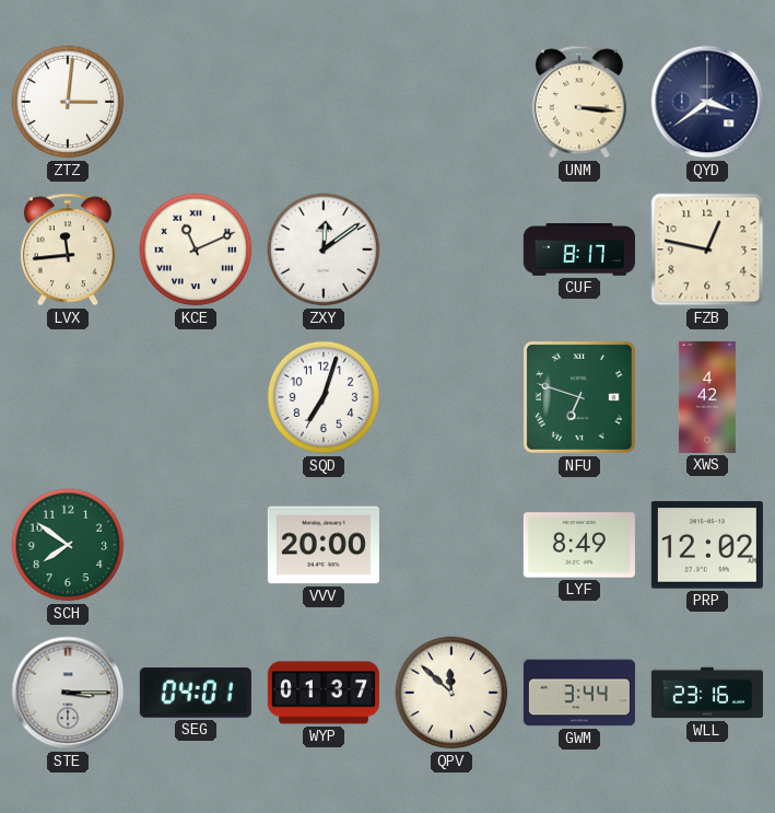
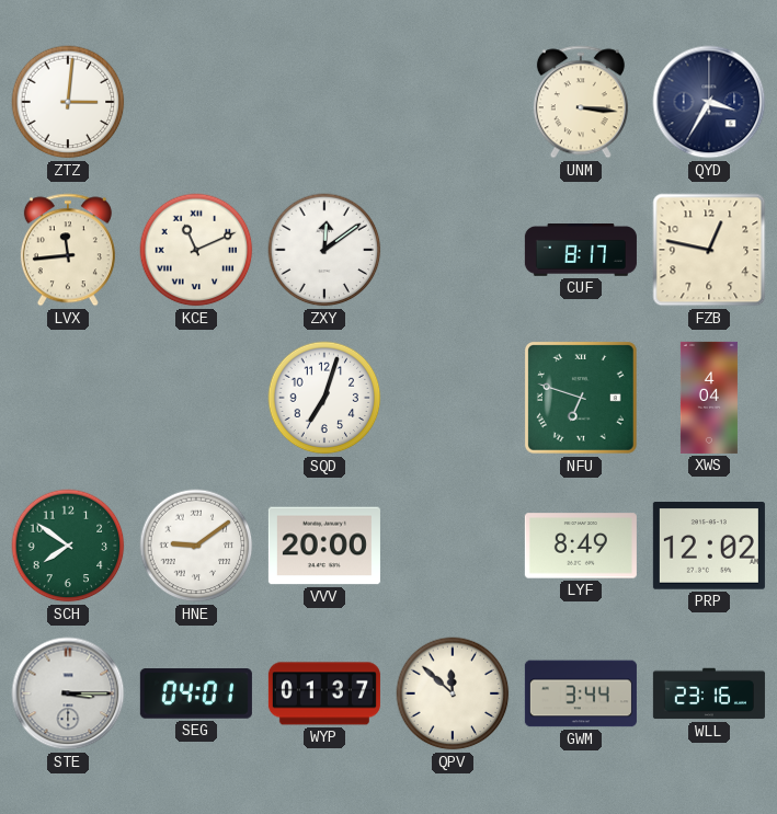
QYD: 3:39 -> 3:35
XWS: 4:42 -> 4:04
HNE: none -> 9:09
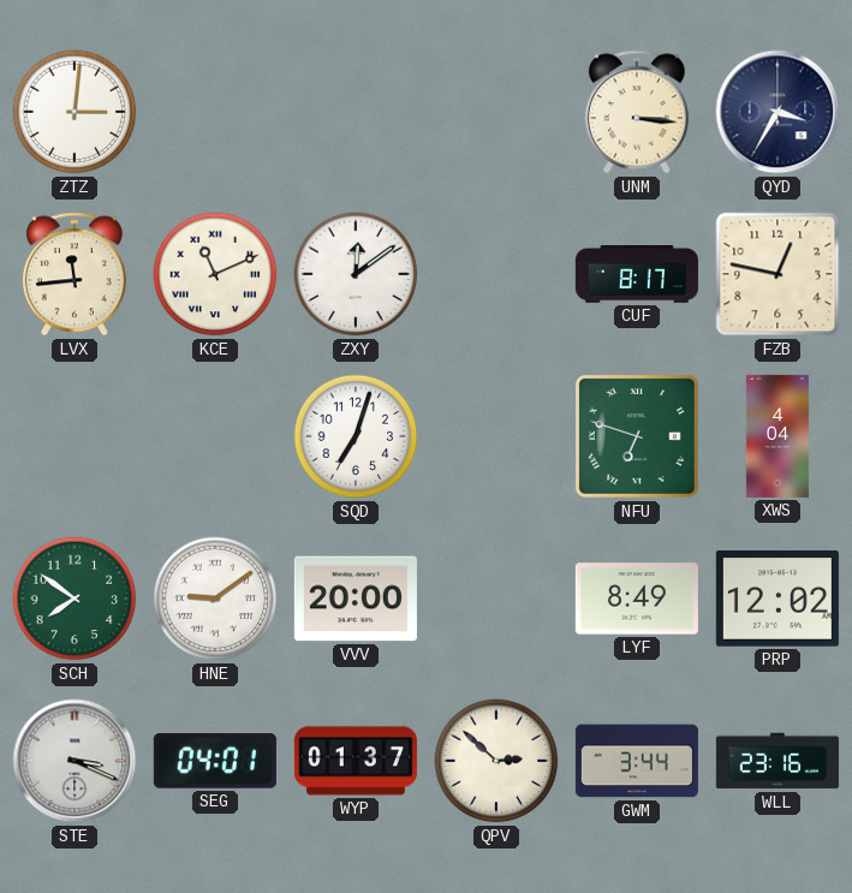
STE: 3:15 -> 3:19
QPV: 11:52 -> 2:52
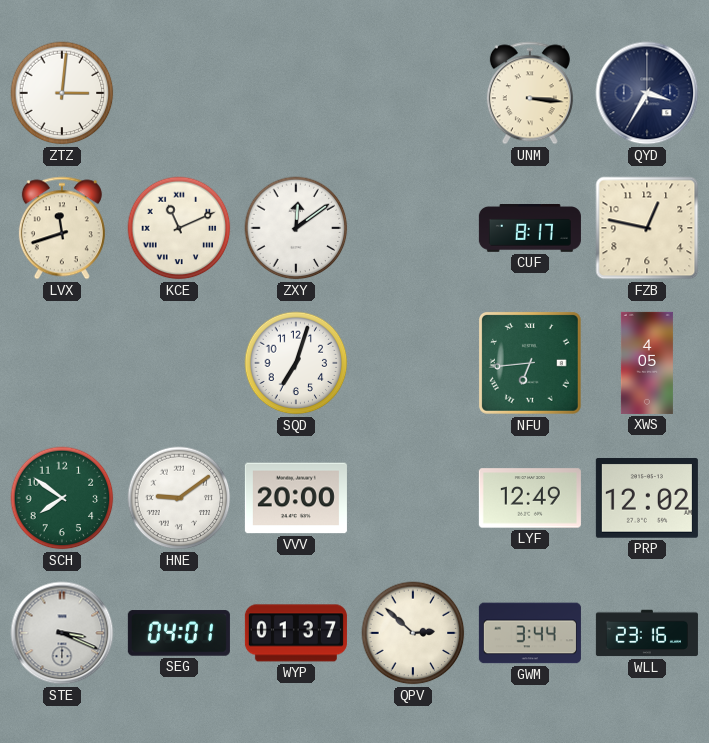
LVX: 11:44 -> 11:42
NFU: 6:48 -> 6:44
XWS: 4:04 -> 4:05
LYF: 8:49 -> 12:49
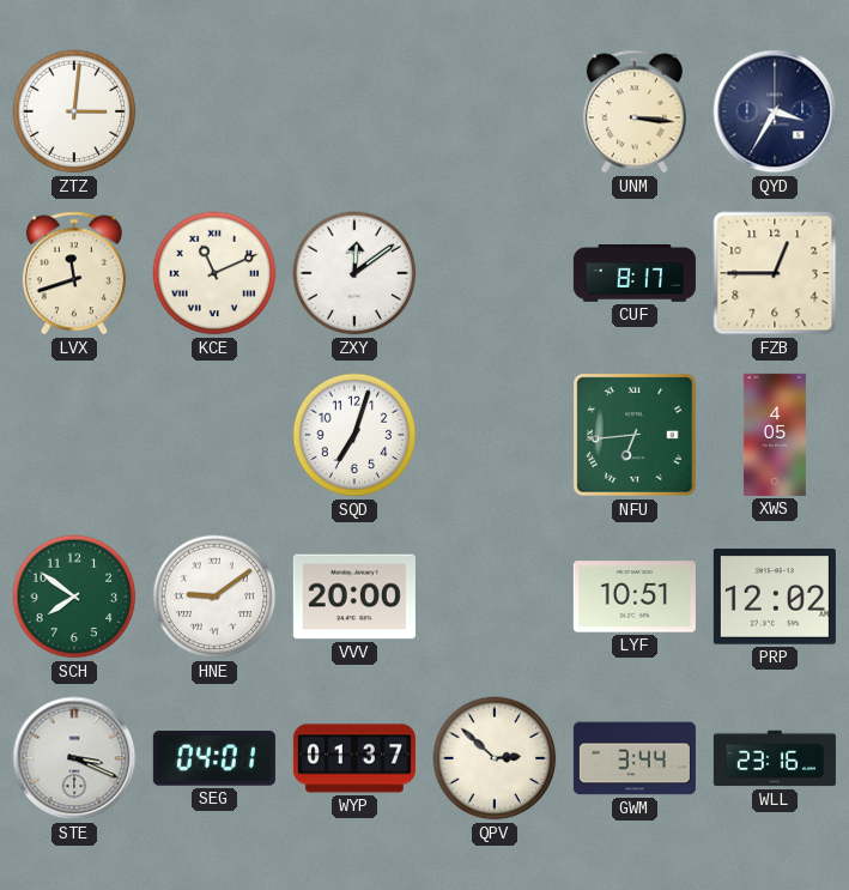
FZB: 12:47 -> 12:45
LYF: 12:49 -> 10:51
